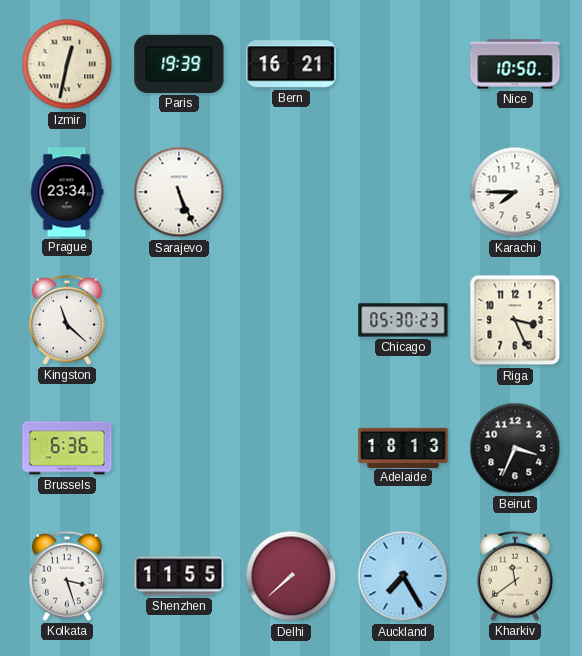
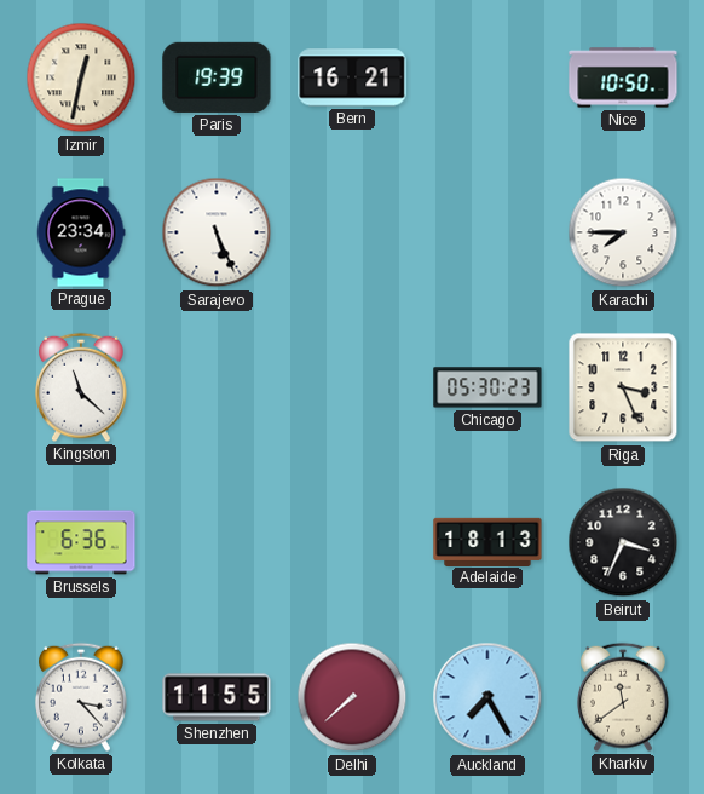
Kolkata: 3:27 -> 3:23
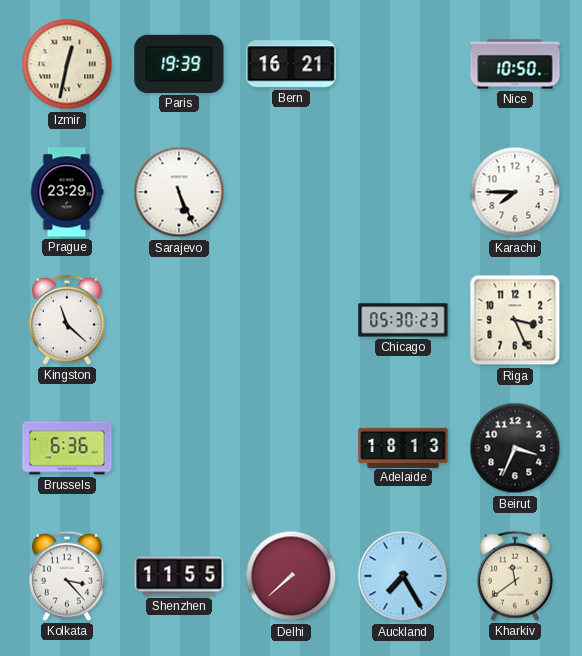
Prague: 23:34 -> 23:29
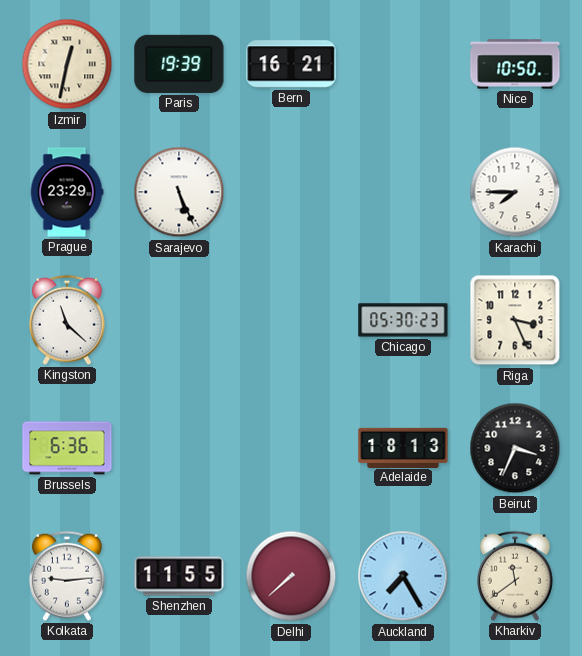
Kolkata: 3:23 -> 9:14
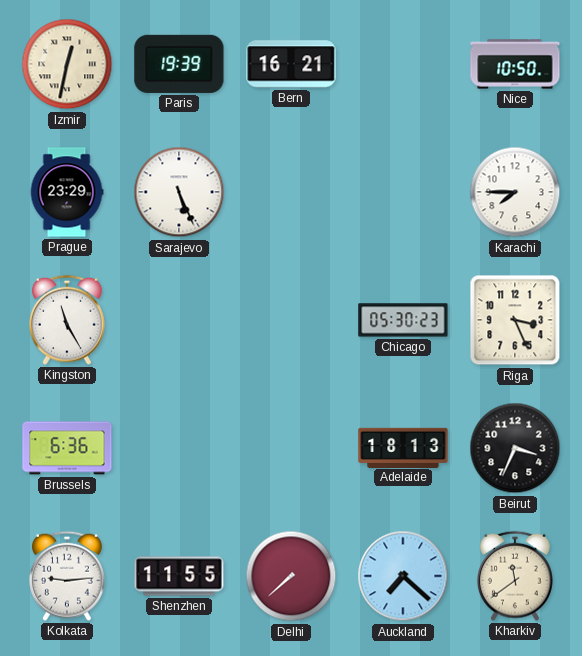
Kingston: 11:22 -> 11:25
Auckland: 7:25 -> 7:22
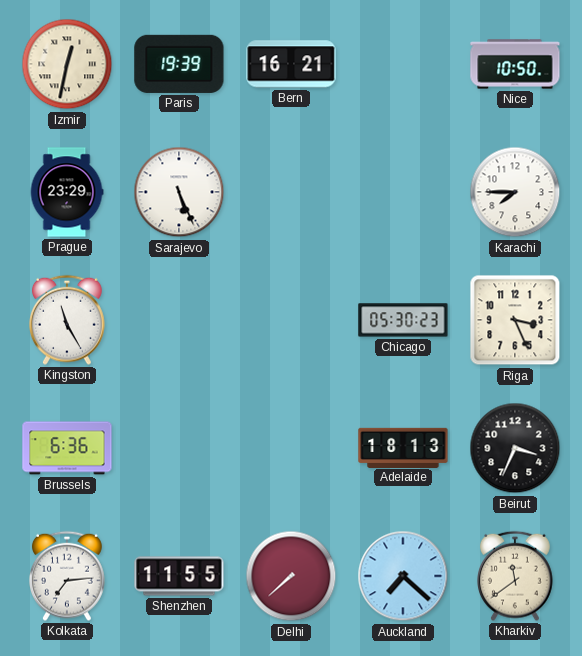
Kolkata: 9:14 -> 7:14
